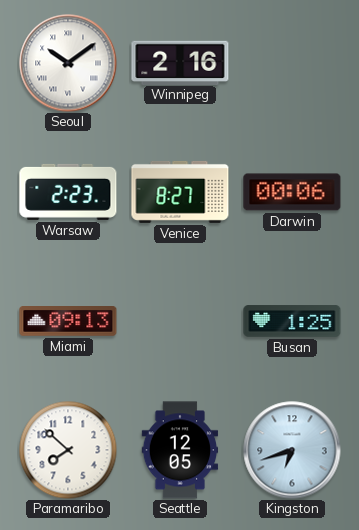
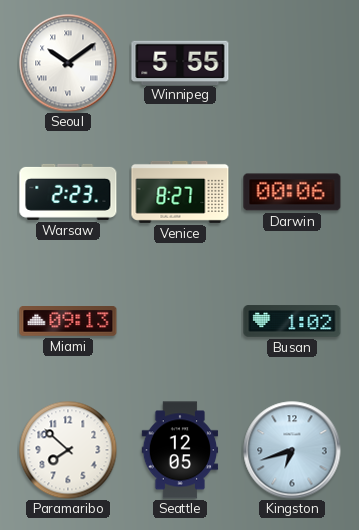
Winnipeg: 2:16 -> 5:55
Busan: 1:25 -> 1:02
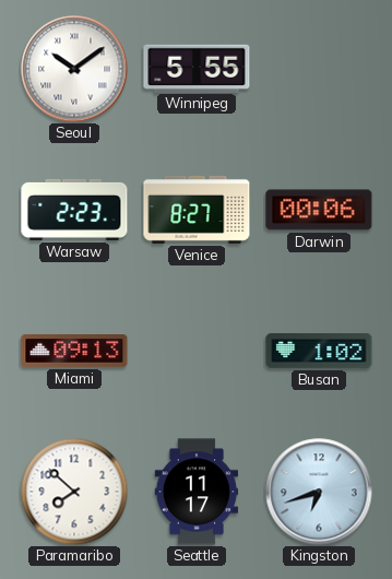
Seattle: 12:05 -> 11:17
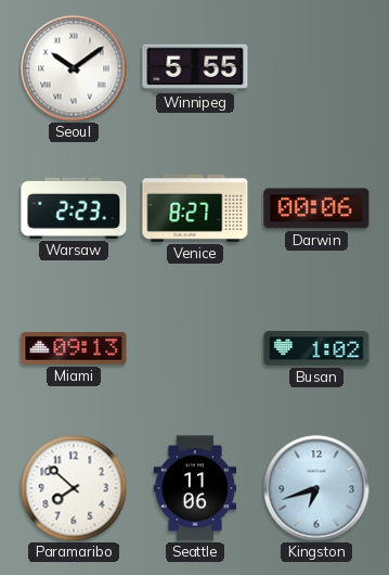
Seattle: 11:17 -> 11:06
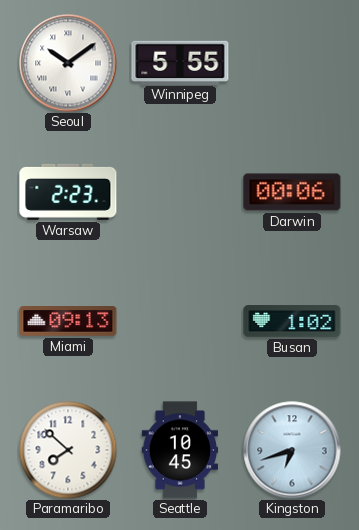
Venice: 8:27 -> none
Seattle: 11:06 -> 10:45
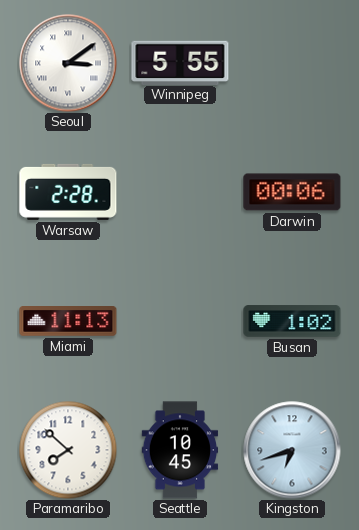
Seoul: 10:09 -> 3:09
Warsaw: 2:23 -> 2:28
Miami: 09:13 -> 11:13
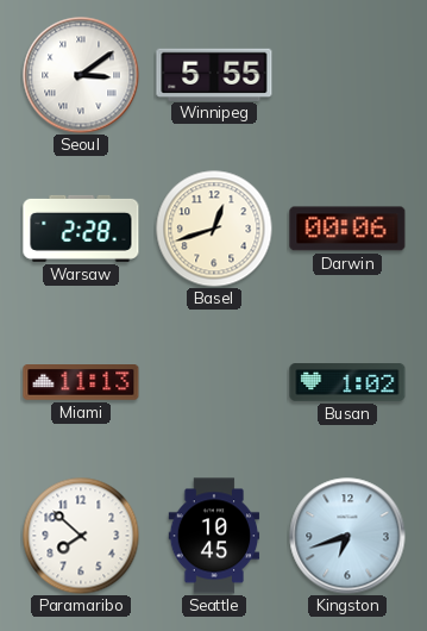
Basel: none -> 12:42
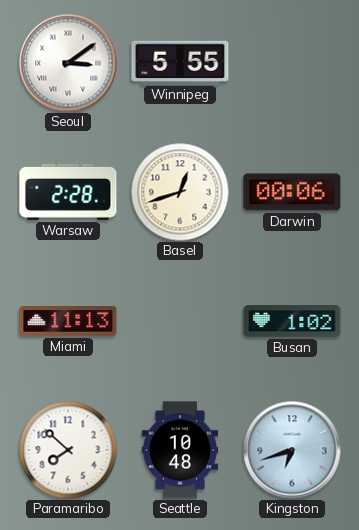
Seattle: 10:45 -> 10:48
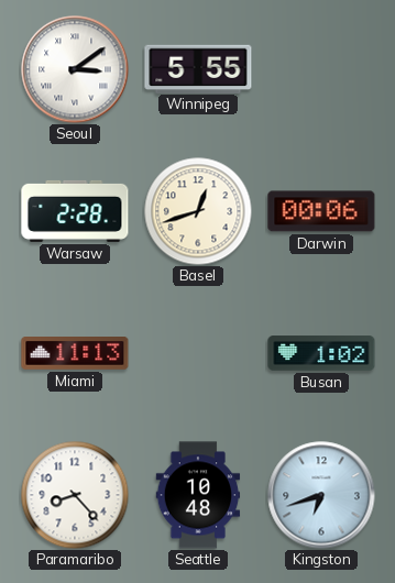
Paramaribo: 7:52 -> 8:23
